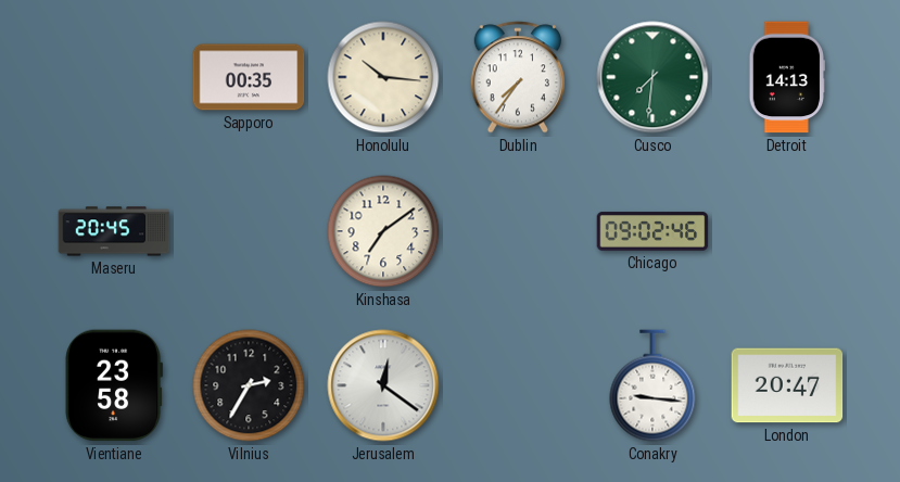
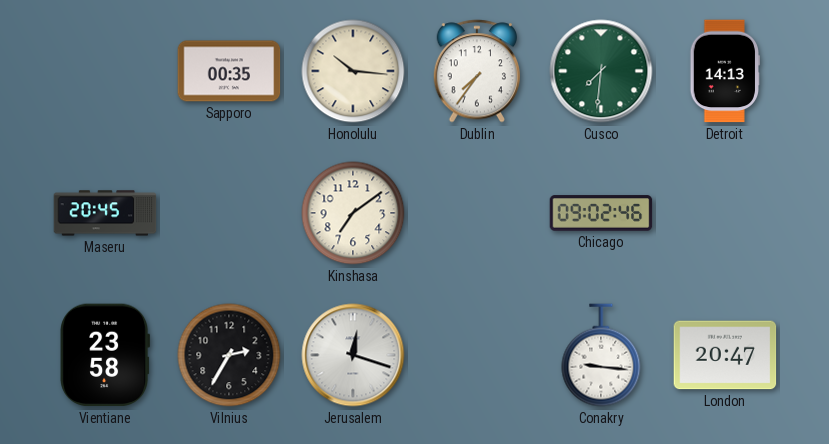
Jerusalem: 12:21 -> 12:18
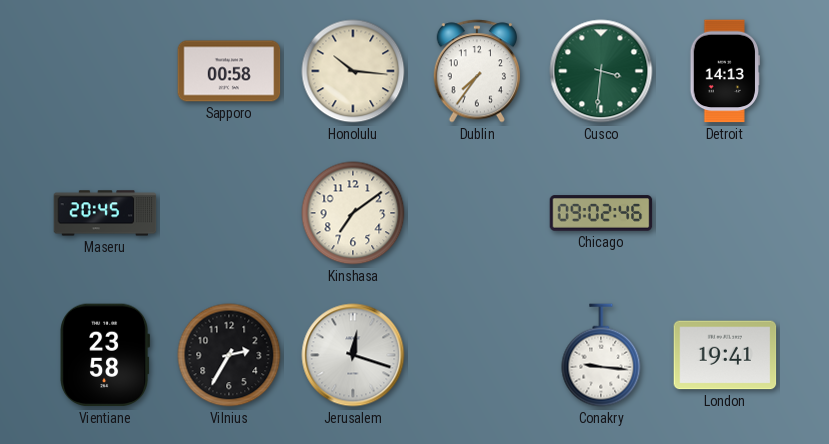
Sapporo: 00:35 -> 00:58
Cusco: 7:31 -> 3:31
London: 20:47 -> 19:41
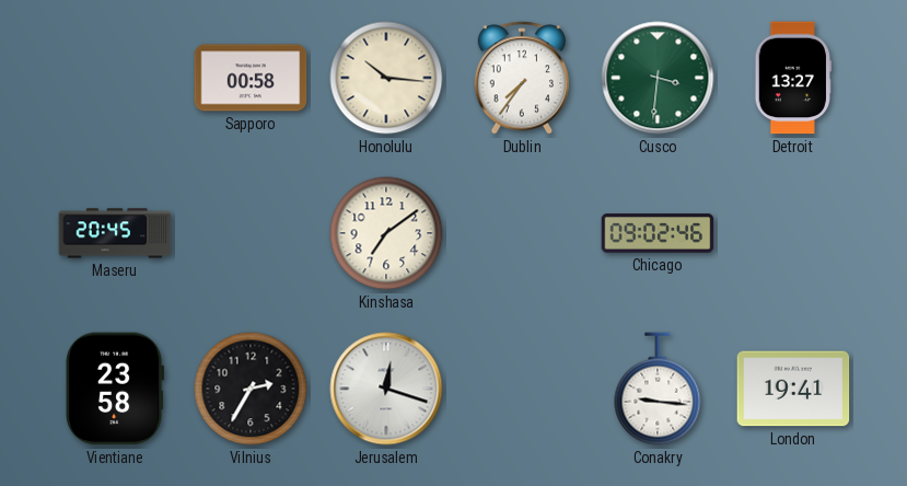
Detroit: 14:13 -> 13:27
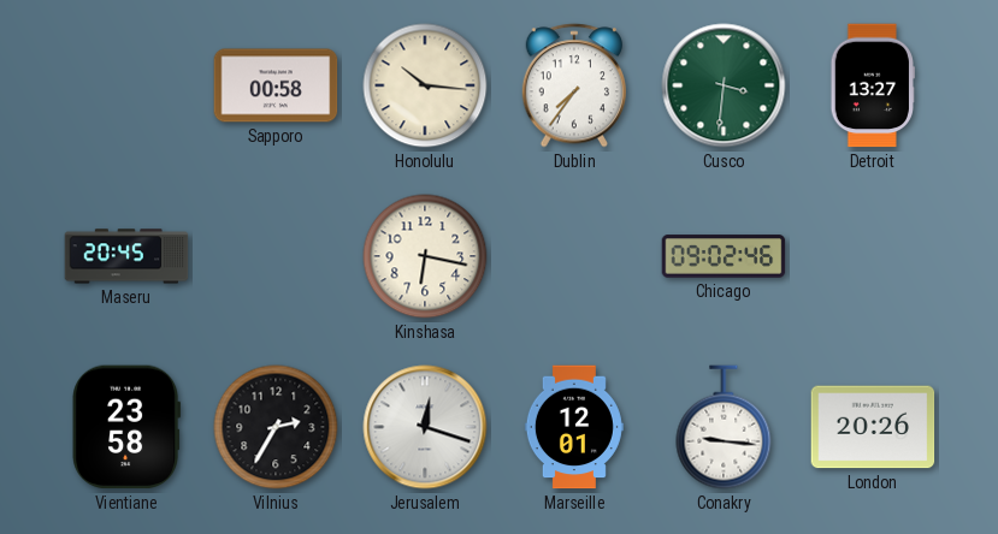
Kinshasa: 7:09 -> 6:17
Marseille: none -> 12:01
London: 19:41 -> 20:26
